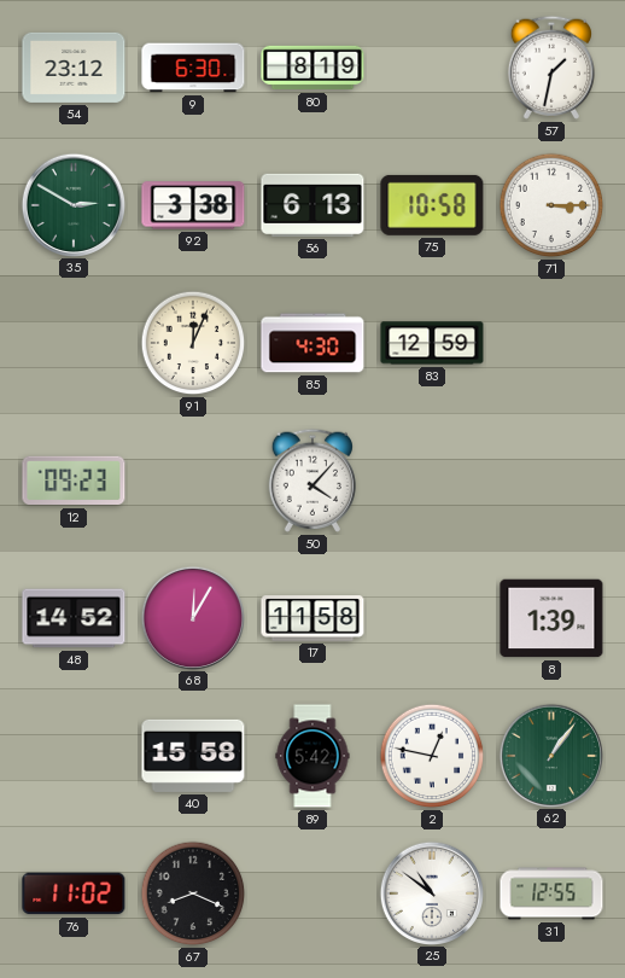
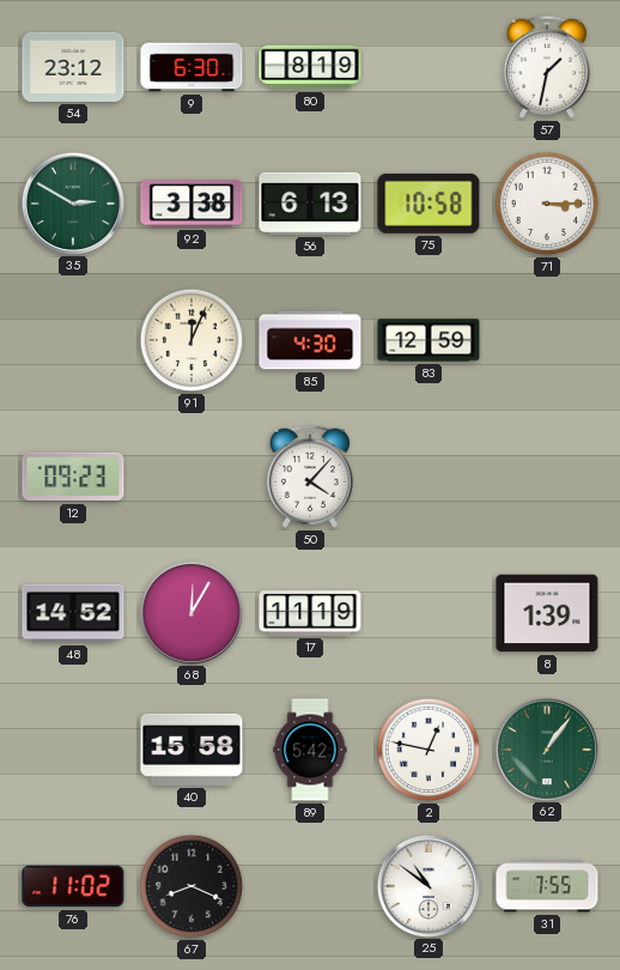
17: 11:58 -> 11:19
31: 12:55 -> 7:55
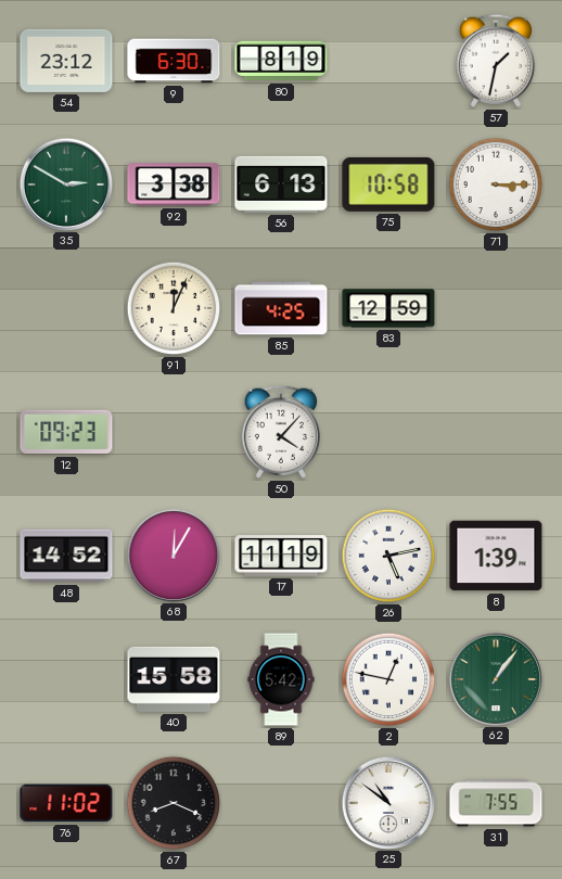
85: 4:30 -> 4:25
26: none -> 5:13
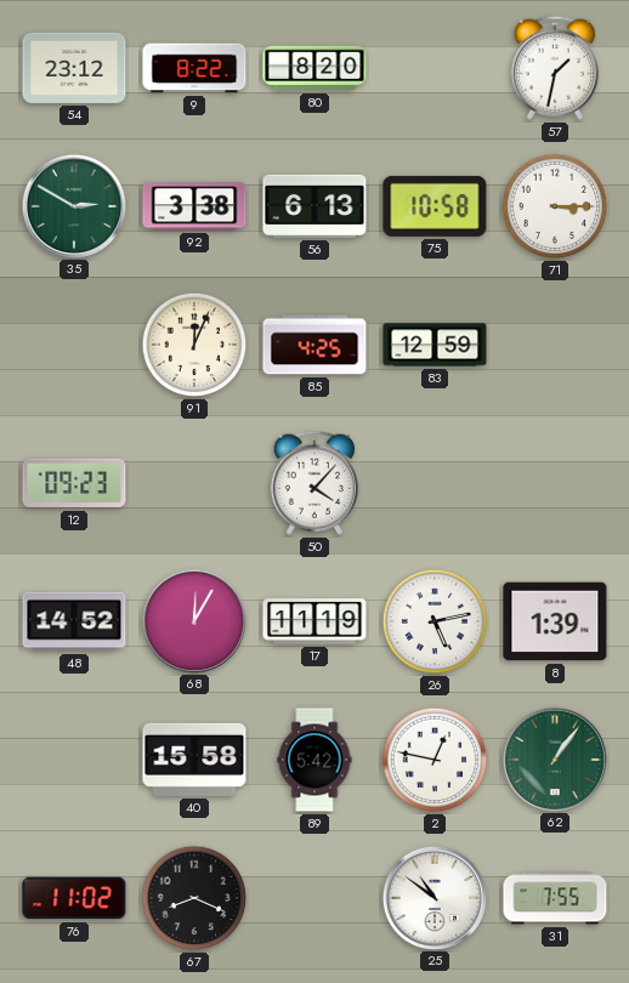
9: 6:30 -> 8:22
80: 8:19 -> 8:20
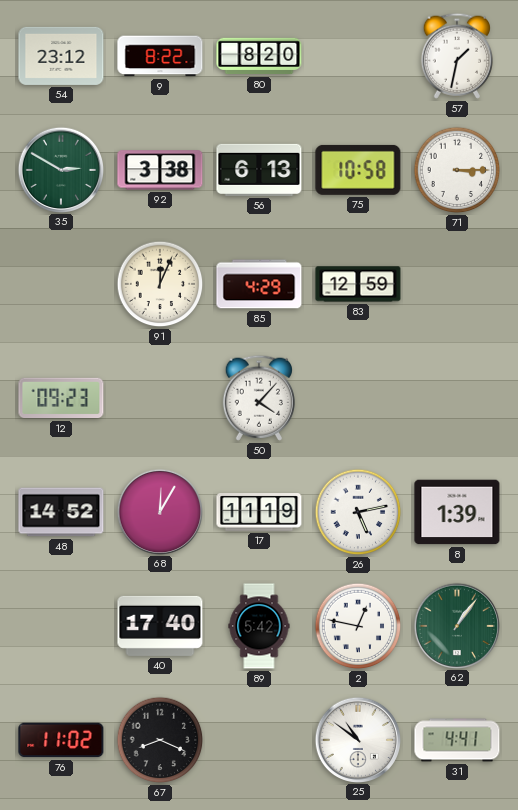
85: 4:25 -> 4:29
40: 15:58 -> 17:40
31: 7:55 -> 4:41
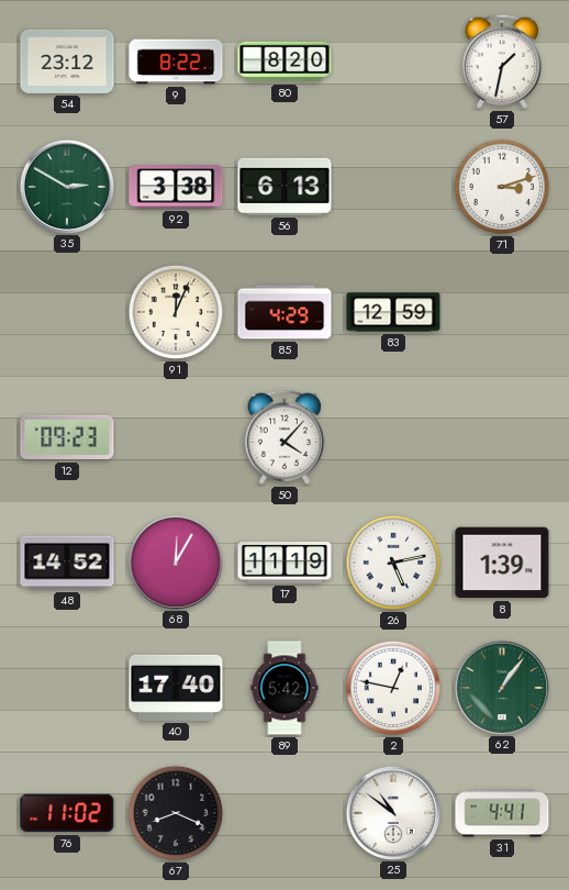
75: 10:58 -> none
71: 3:15 -> 3:12
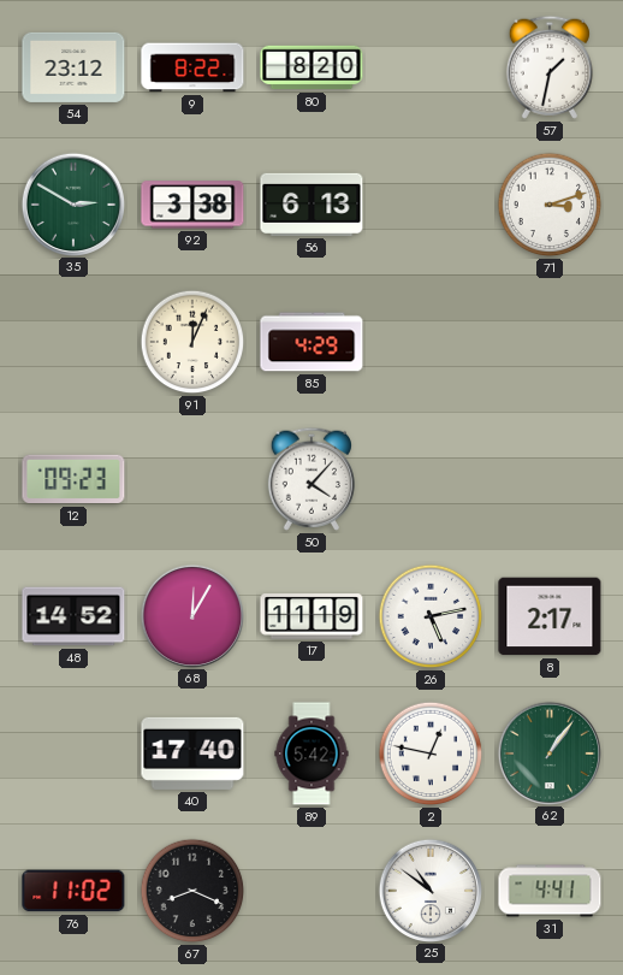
83: 12:59 -> none
8: 1:39 -> 2:17
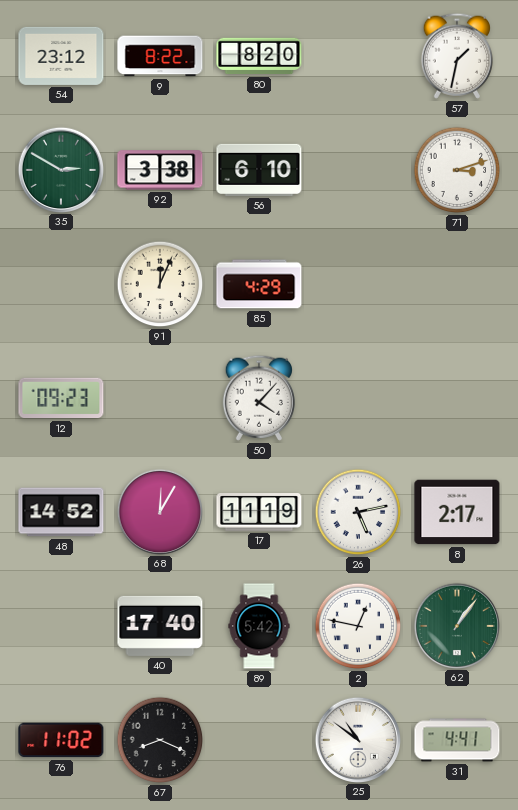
56: 6:13 -> 6:10
